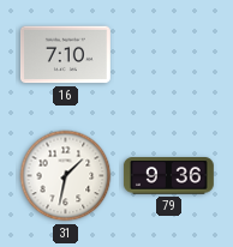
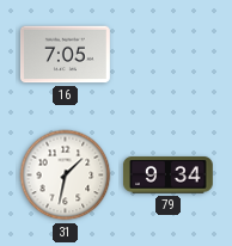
16: 7:10 -> 7:05
79: 9:36 -> 9:34
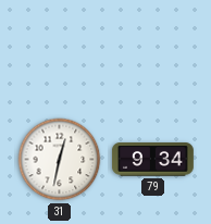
16: 7:05 -> none
31: 1:32 -> 12:32
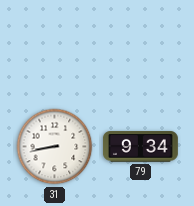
31: 12:32 -> 8:43
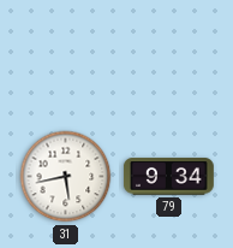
31: 8:43 -> 5:43
